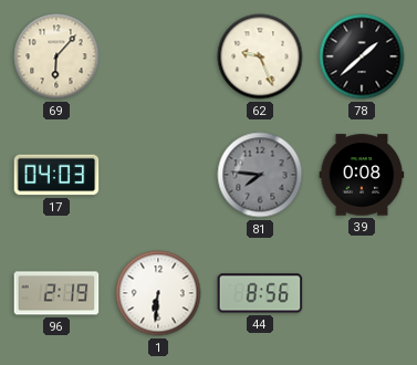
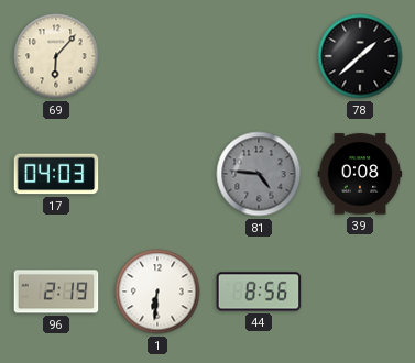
62: 9:26 -> none
81: 7:46 -> 4:46
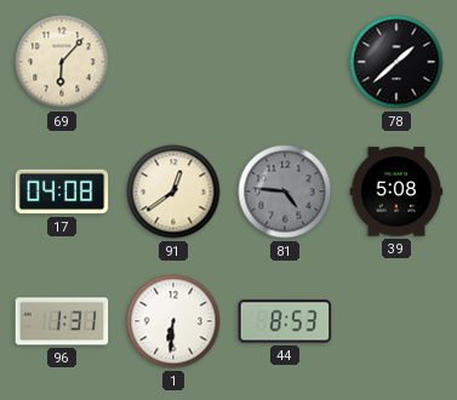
17: 04:03 -> 04:08
91: none -> 12:39
39: 0:08 -> 5:08
96: 2:19 -> 1:31
44: 8:56 -> 8:53
